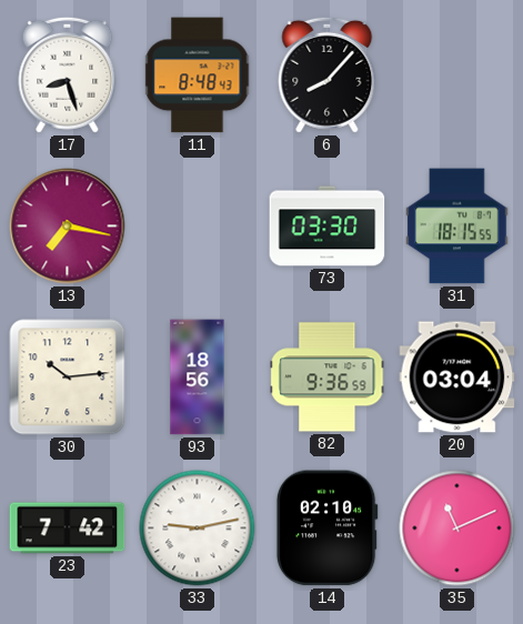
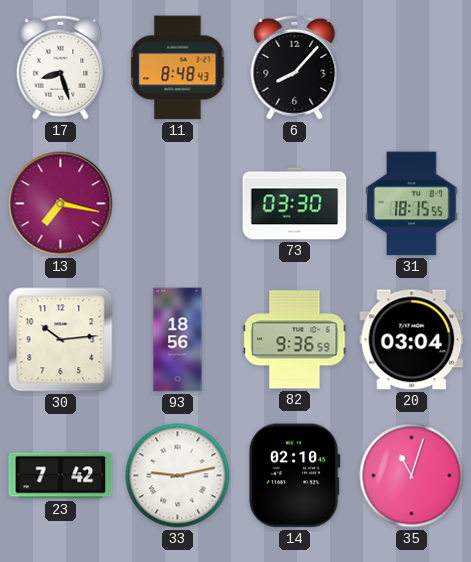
35: 11:11 -> 11:03
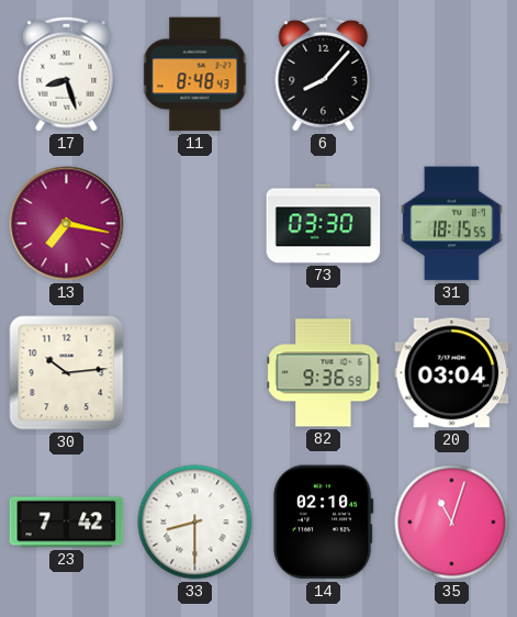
93: 18:56 -> none
33: 9:13 -> 8:30
